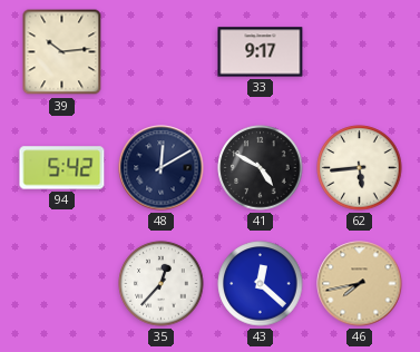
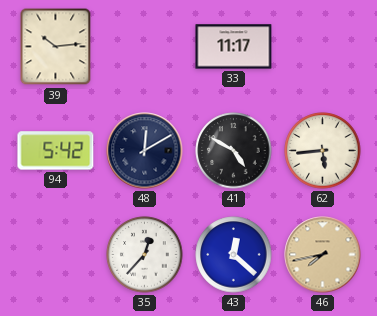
33: 9:17 -> 11:17
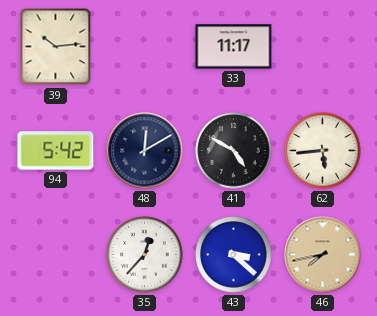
43: 12:22 -> 3:22
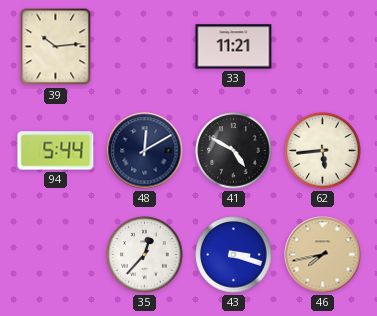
33: 11:17 -> 11:21
94: 5:42 -> 5:44
43: 3:22 -> 3:18
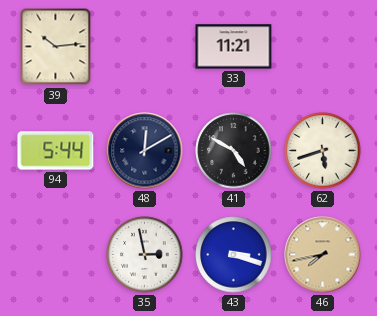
62: 5:44 -> 5:42
35: 12:37 -> 2:58
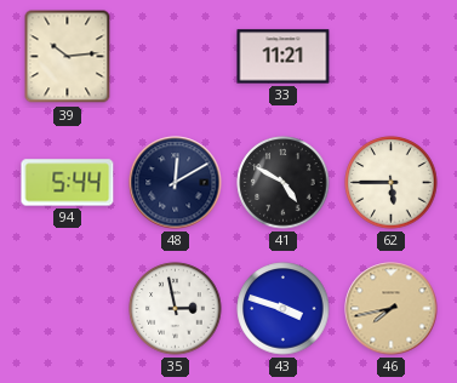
62: 5:42 -> 5:45
43: 3:18 -> 3:48
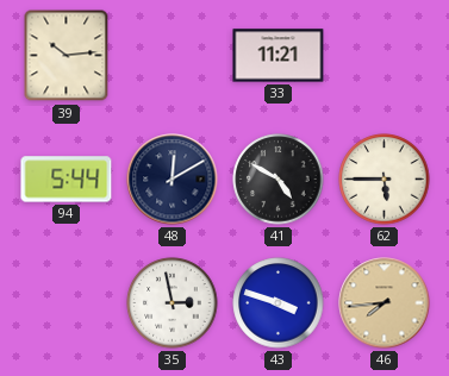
46: 7:43 -> 7:44
